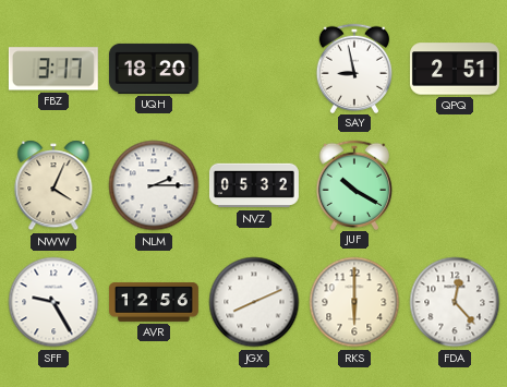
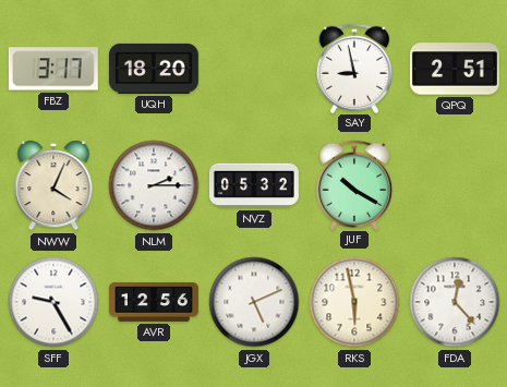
JGX: 8:11 -> 5:11
RKS: 6:00 -> 5:58
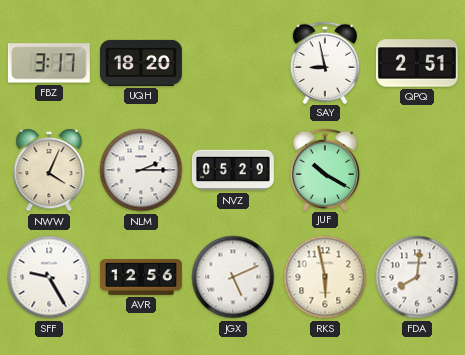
NVZ: 05:32 -> 05:29
FDA: 12:23 -> 8:01
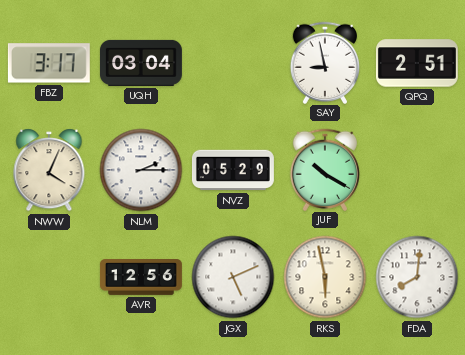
UQH: 18:20 -> 03:04
SFF: 9:25 -> none
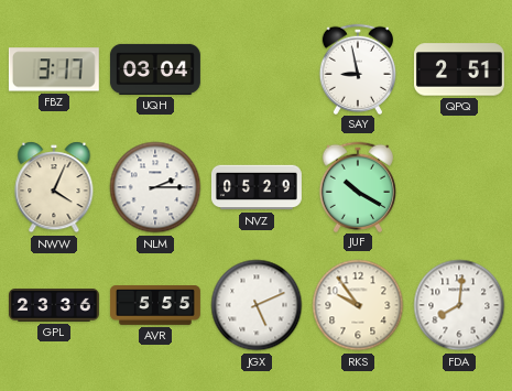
GPL: none -> 23:36
AVR: 12:56 -> 5:55
RKS: 5:58 -> 9:54
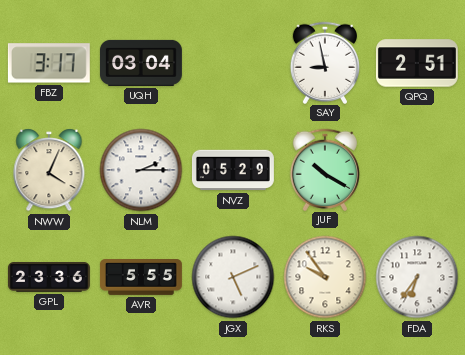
FDA: 8:01 -> 6:36
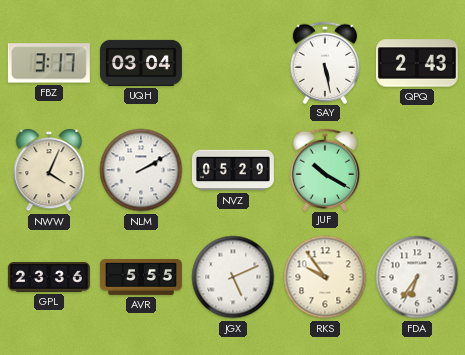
SAY: 8:58 -> 5:28
QPQ: 2:51 -> 2:43
NLM: 2:15 -> 2:10
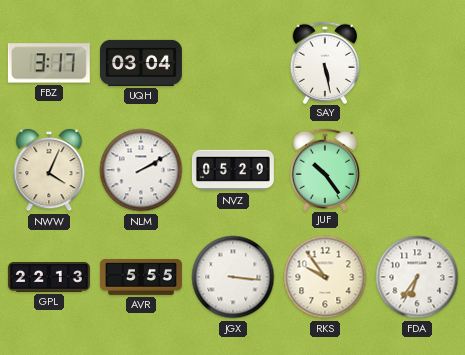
QPQ: 2:43 -> none
JUF: 10:20 -> 10:24
GPL: 23:36 -> 22:13
JGX: 5:11 -> 3:16
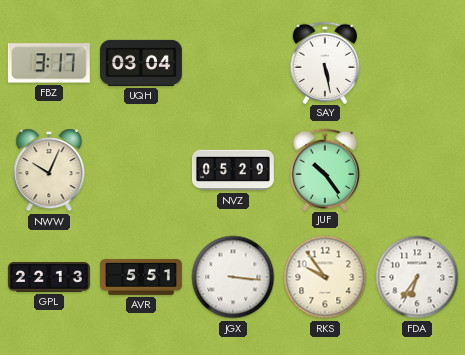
NWW: 4:04 -> 10:04
NLM: 2:10 -> none
AVR: 5:55 -> 5:51
